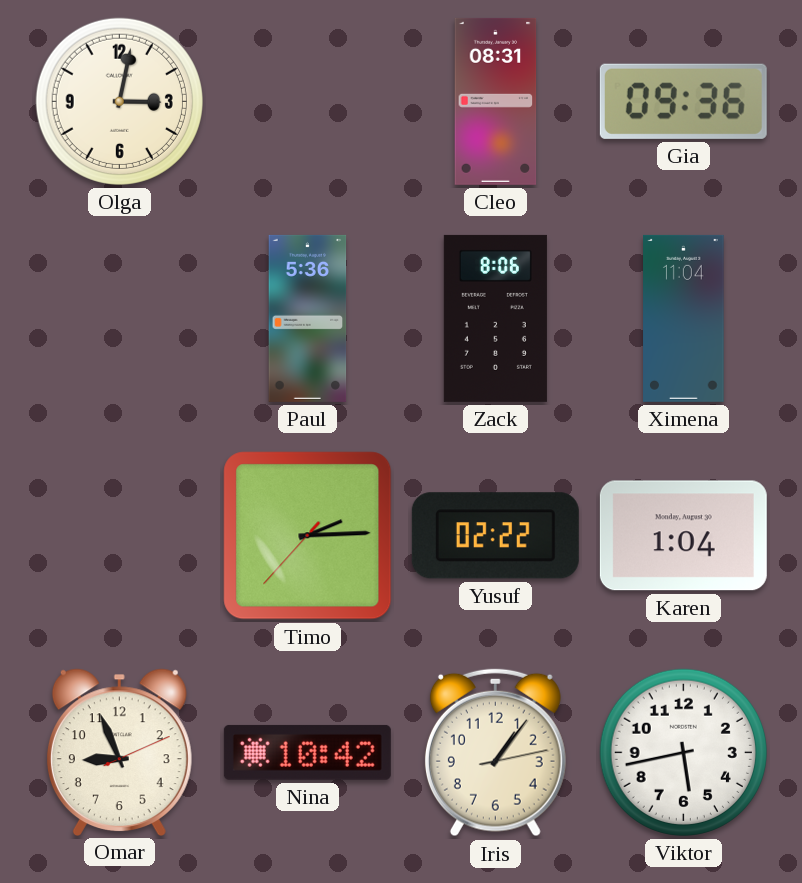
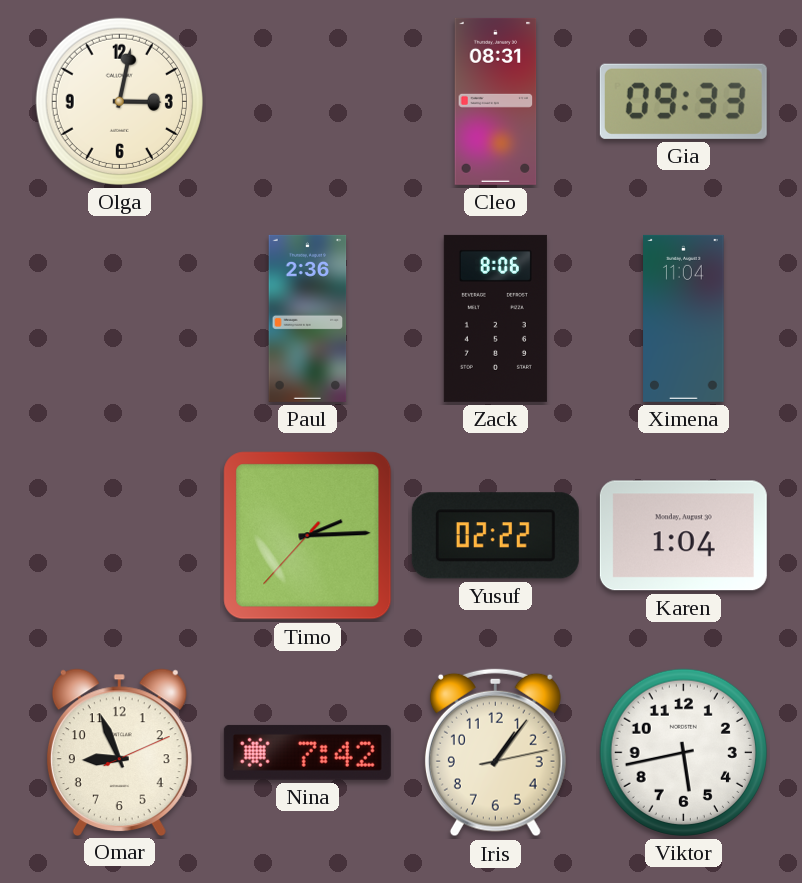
Gia: 09:36 -> 09:33
Paul: 5:36 -> 2:36
Nina: 10:42 -> 7:42
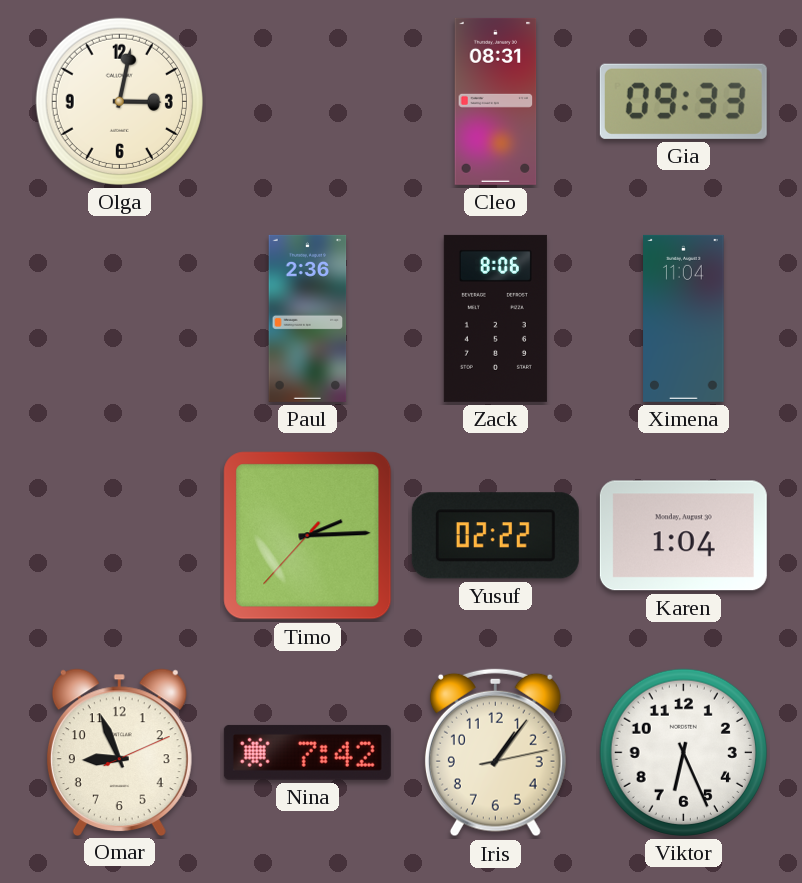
Viktor: 5:43 -> 6:26
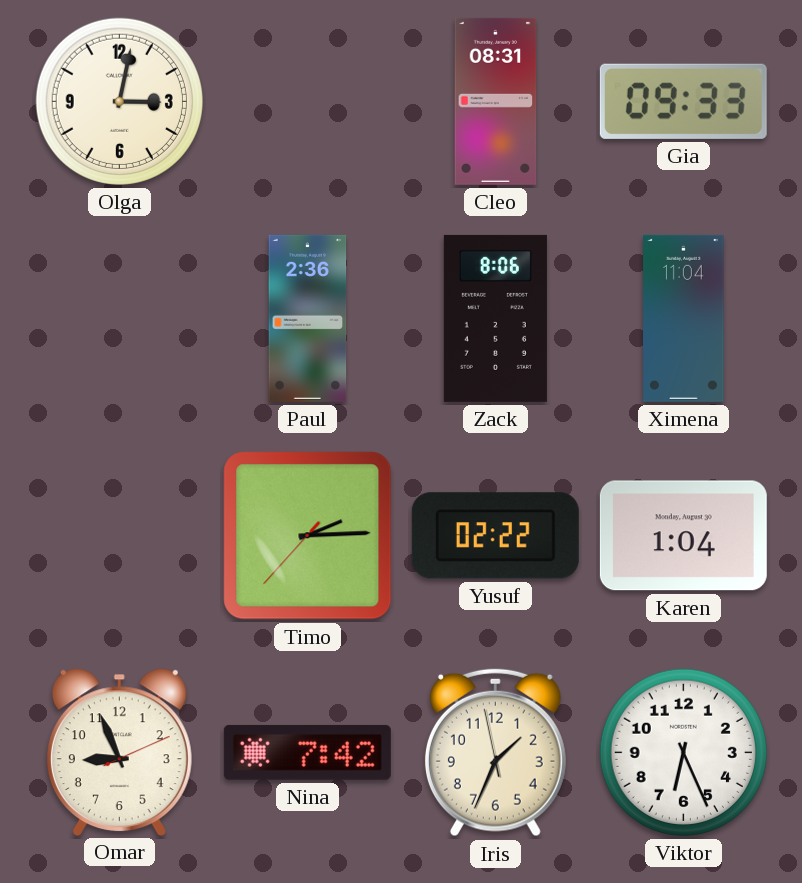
Iris: 1:06 -> 1:33
